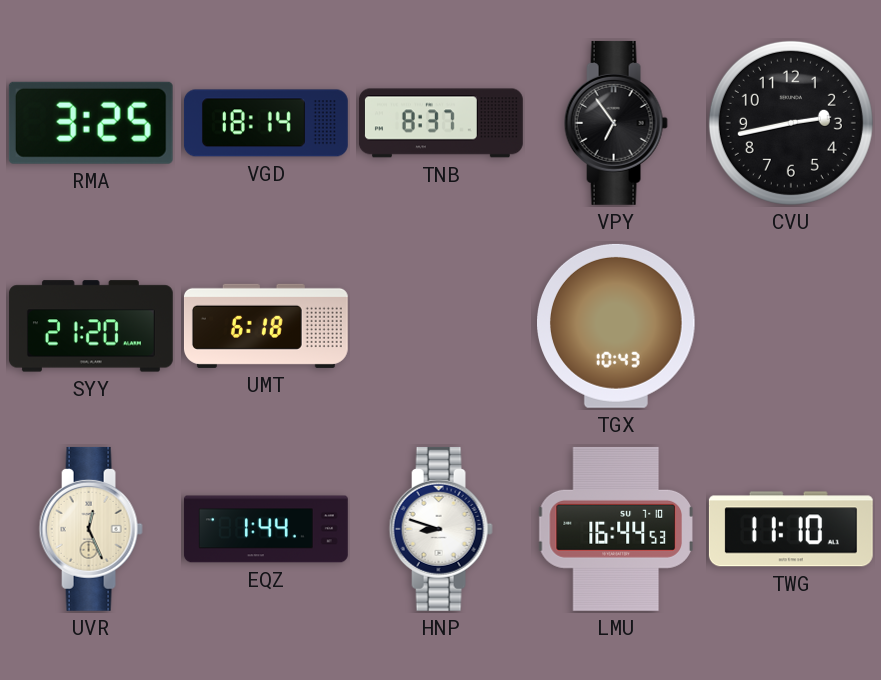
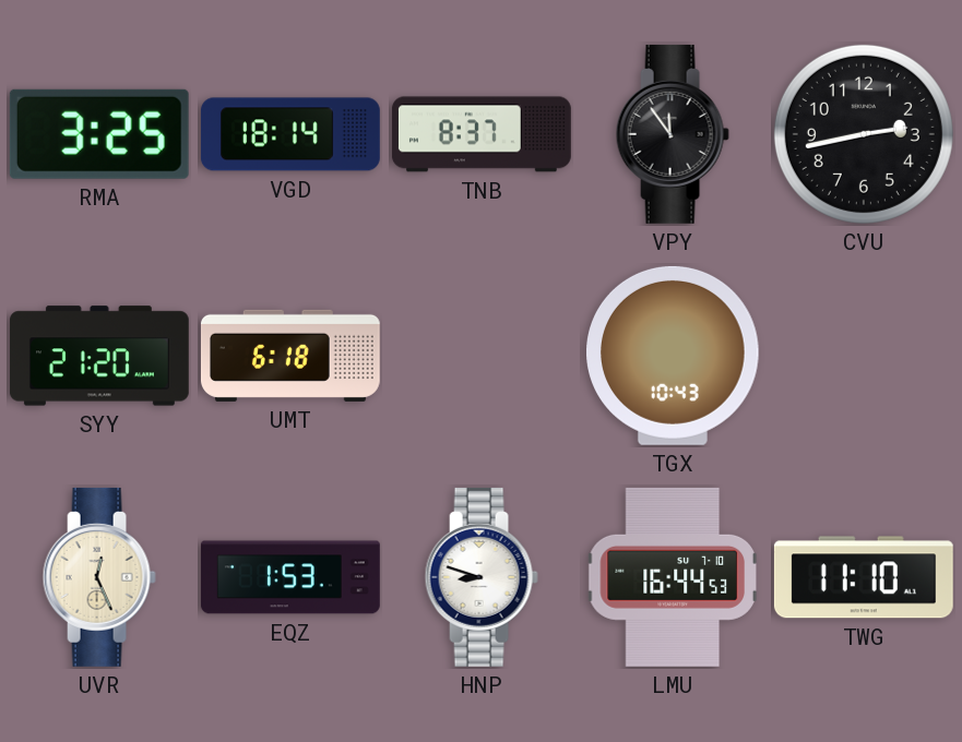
VPY: 6:54 -> 11:54
EQZ: 1:44 -> 1:53
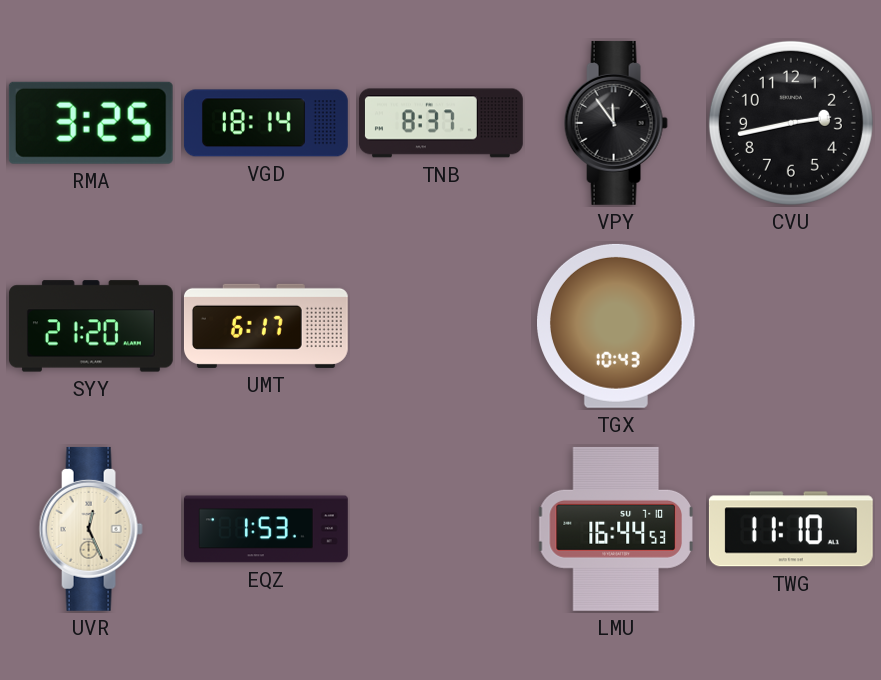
UMT: 6:18 -> 6:17
HNP: 8:48 -> none
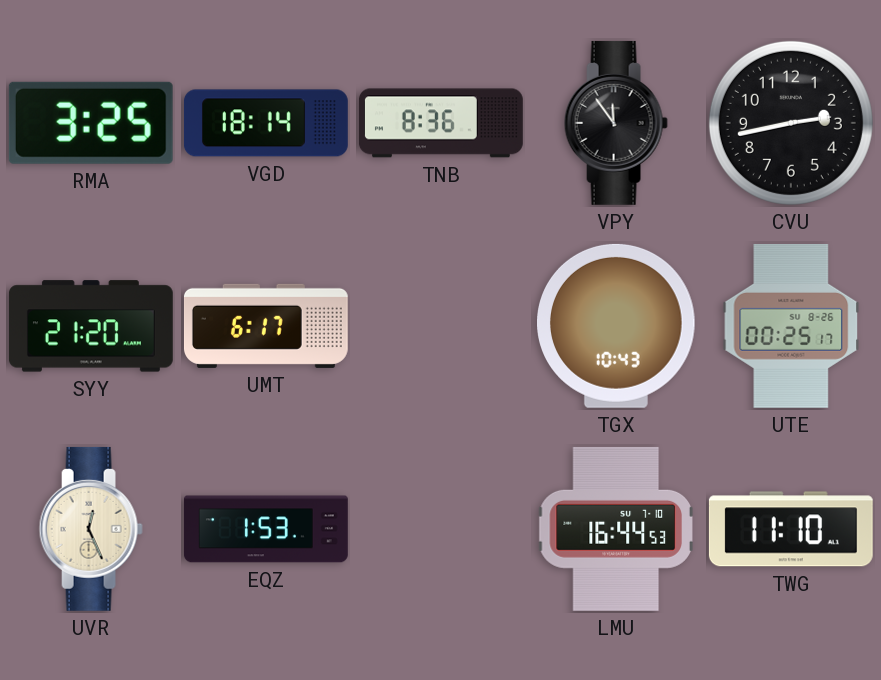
TNB: 8:37 -> 8:36
UTE: none -> 00:25
